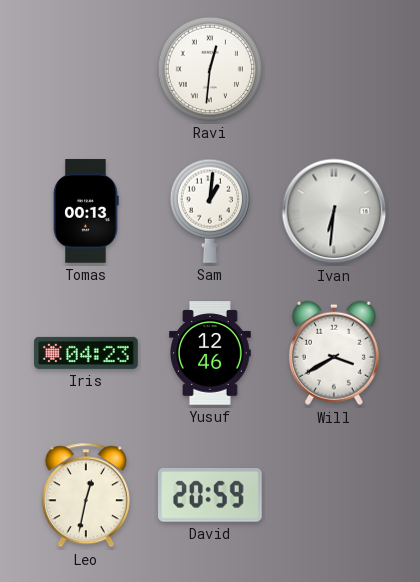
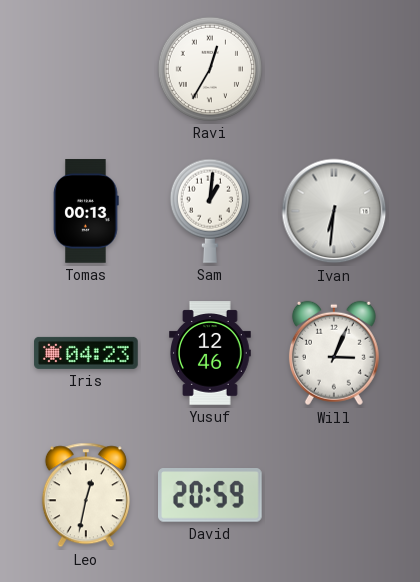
Ravi: 12:31 -> 12:35
Will: 3:40 -> 3:04
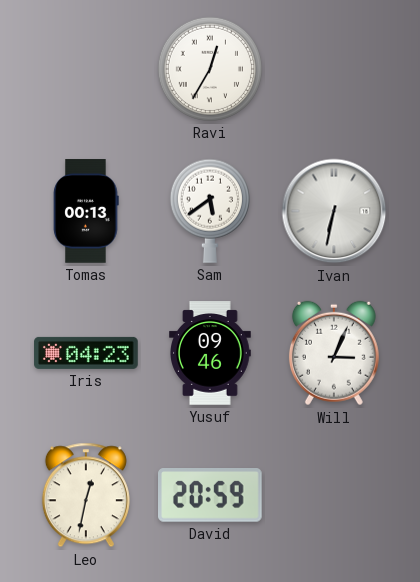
Sam: 1:01 -> 5:39
Ivan: 6:31 -> 6:32
Yusuf: 12:46 -> 09:46
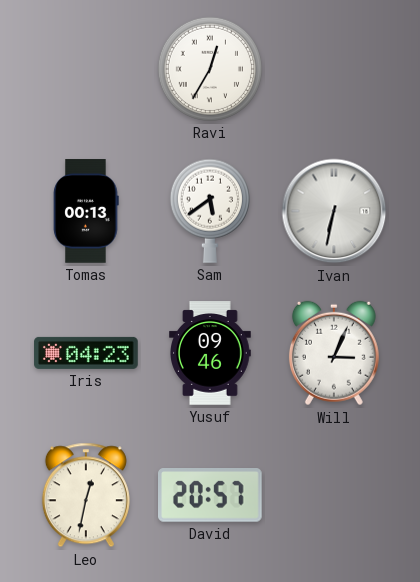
David: 20:59 -> 20:57
